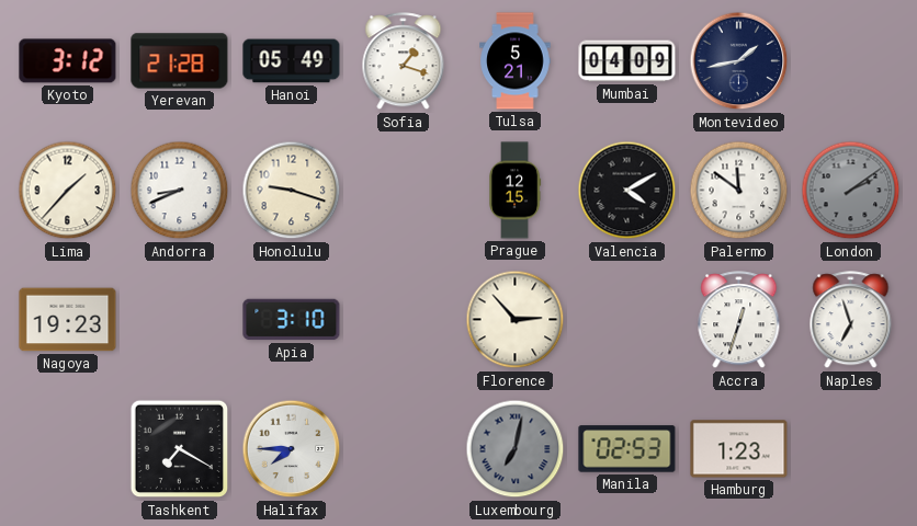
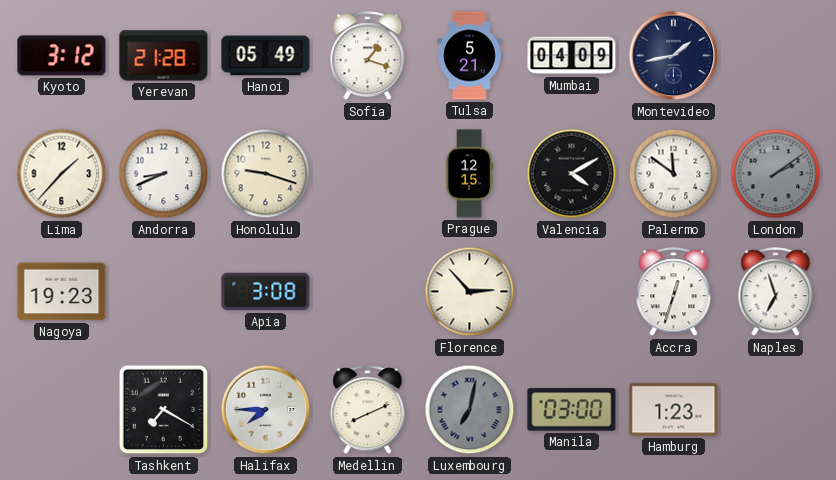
Apia: 3:10 -> 3:08
Medellin: none -> 8:11
Manila: 02:53 -> 03:00
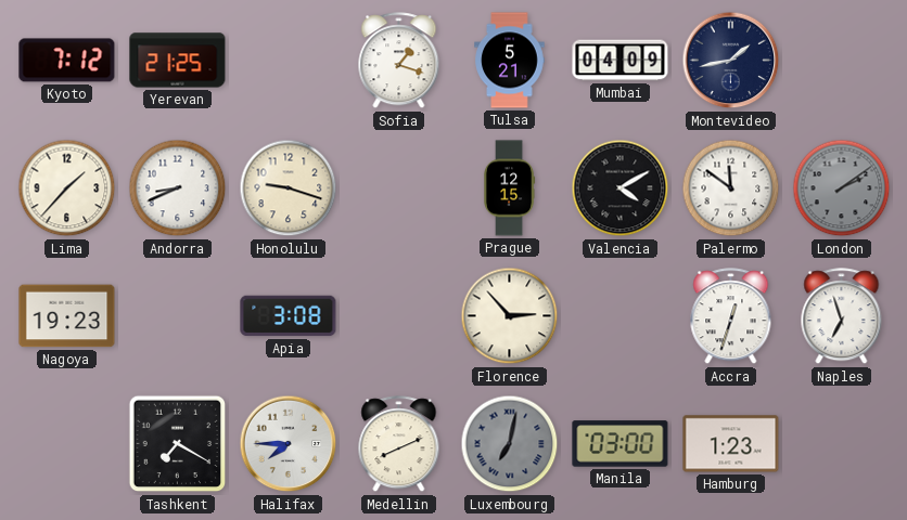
Kyoto: 3:12 -> 7:12
Yerevan: 21:28 -> 21:25
Hanoi: 05:49 -> none
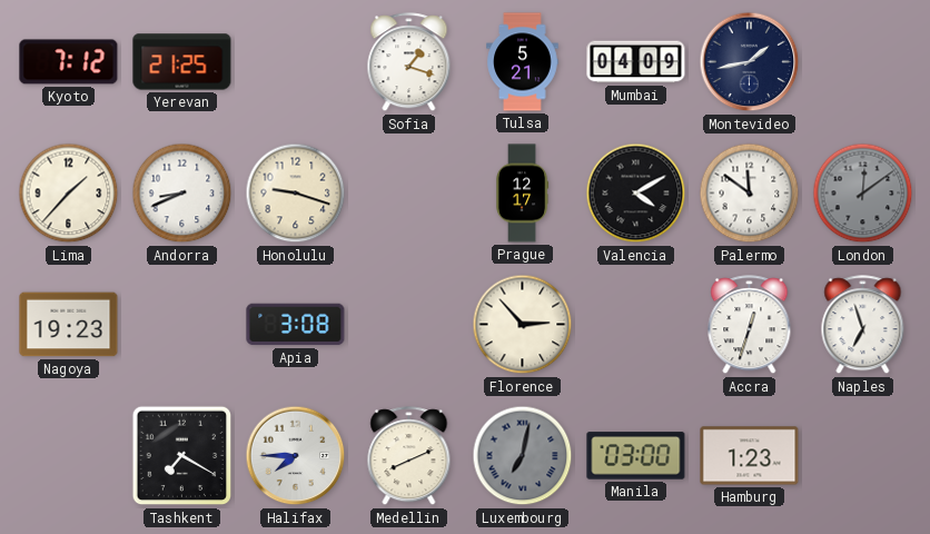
Prague: 12:15 -> 12:17
London: 2:09 -> 12:09
